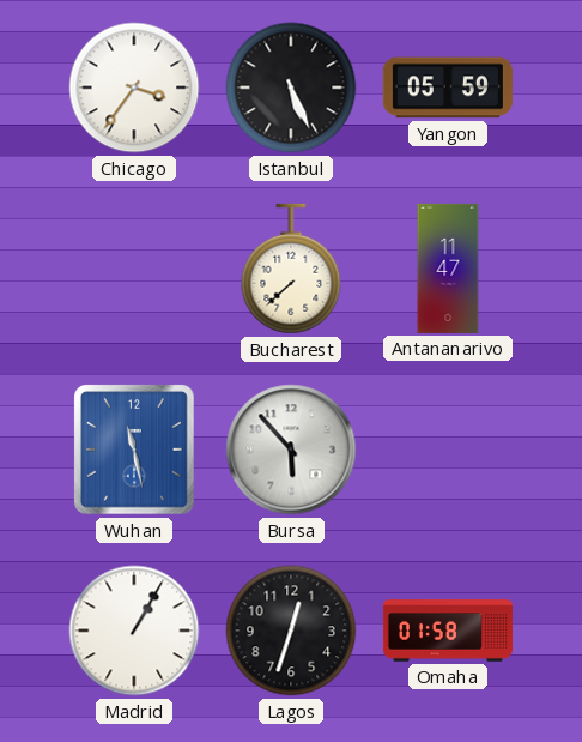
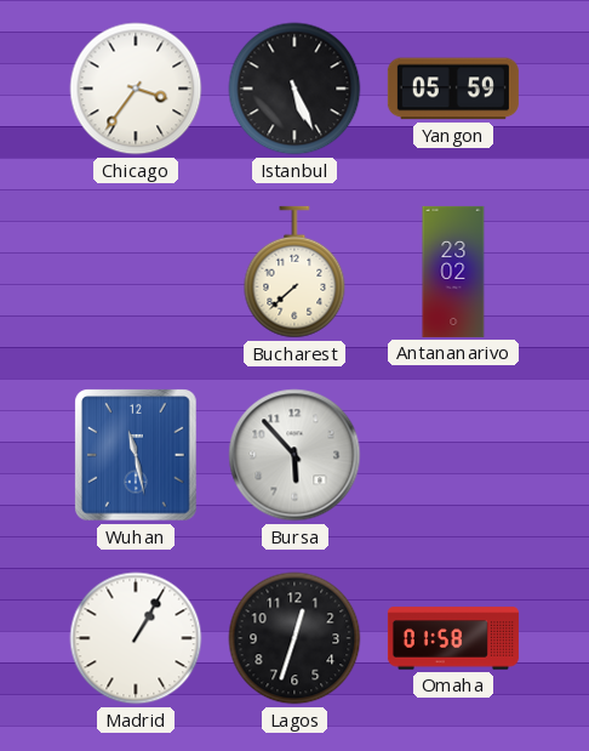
Antananarivo: 11:47 -> 23:02
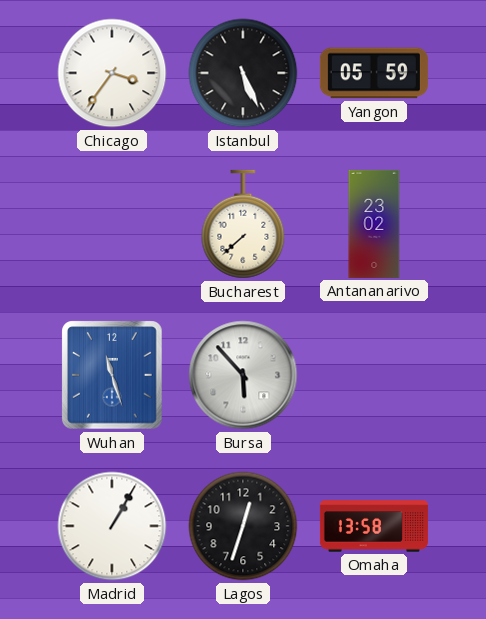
Wuhan: 11:28 -> 11:27
Omaha: 01:58 -> 13:58
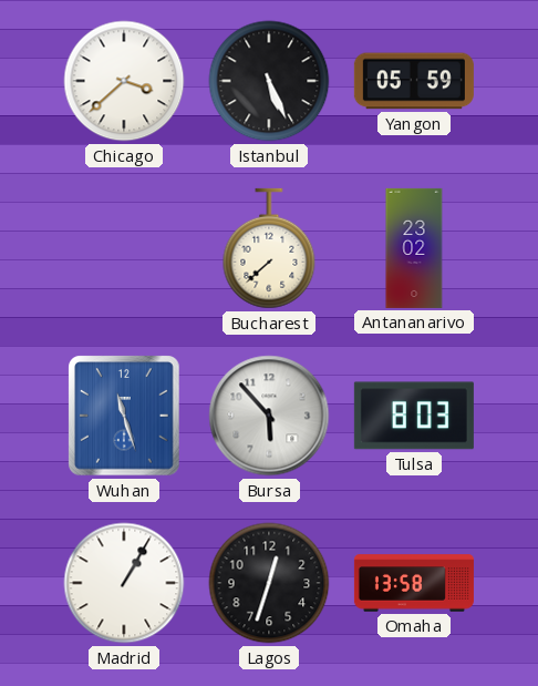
Chicago: 3:36 -> 3:38
Tulsa: none -> 8:03
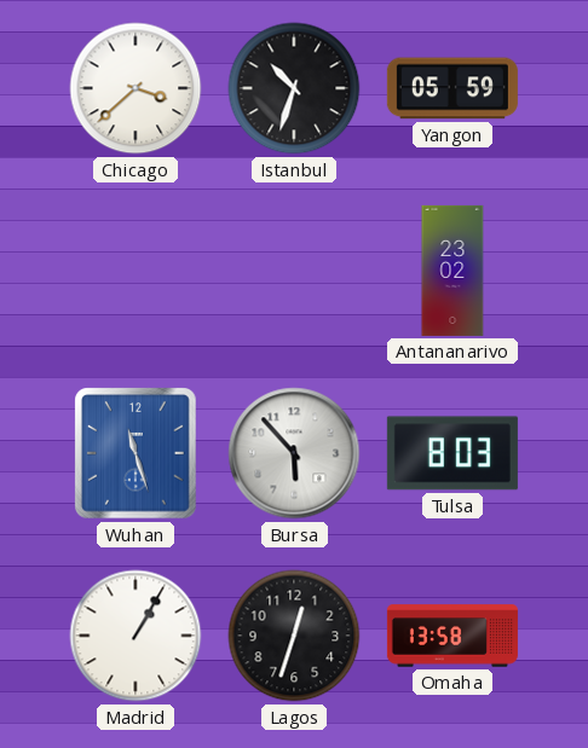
Istanbul: 5:26 -> 10:33
Bucharest: 7:38 -> none
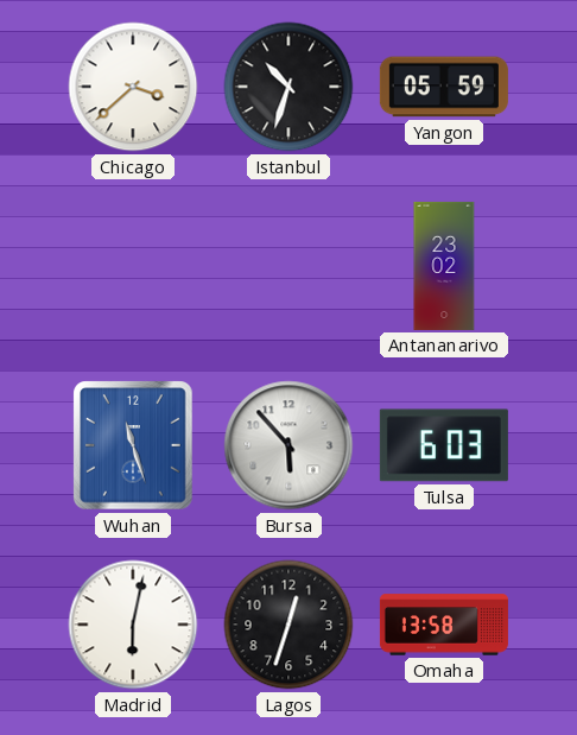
Tulsa: 8:03 -> 6:03
Madrid: 1:05 -> 6:02
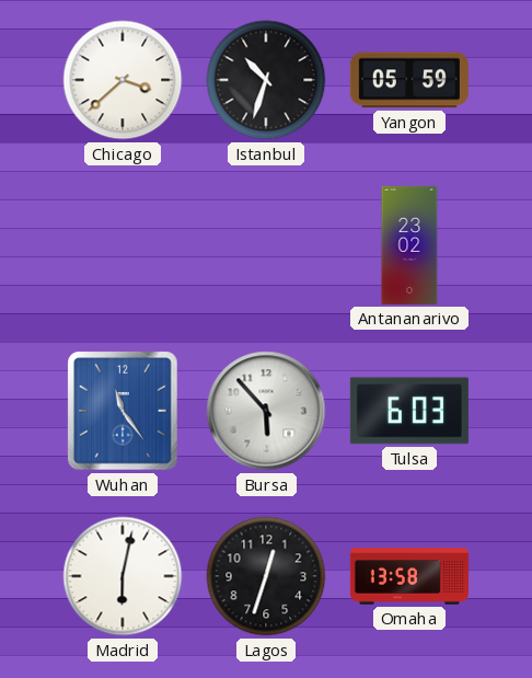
Wuhan: 11:27 -> 11:24
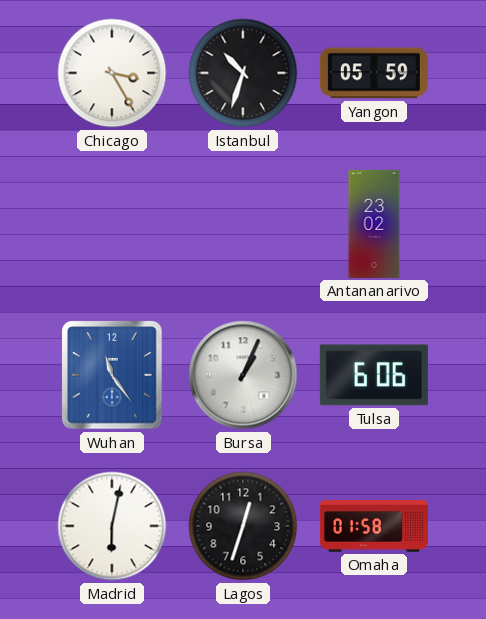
Chicago: 3:38 -> 3:25
Bursa: 5:53 -> 1:04
Tulsa: 6:03 -> 6:06
Omaha: 13:58 -> 01:58
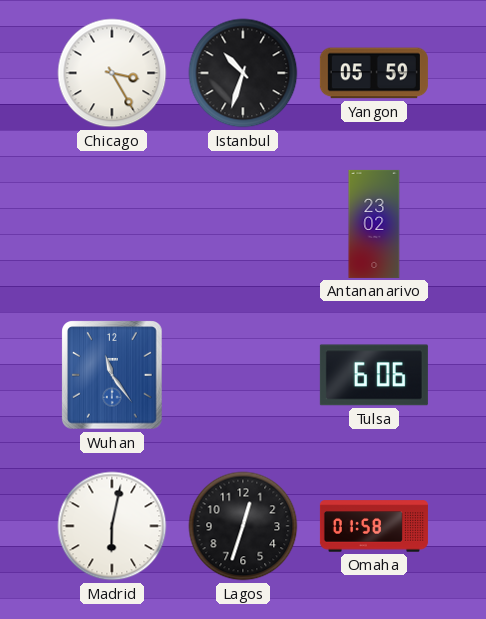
Bursa: 1:04 -> none
